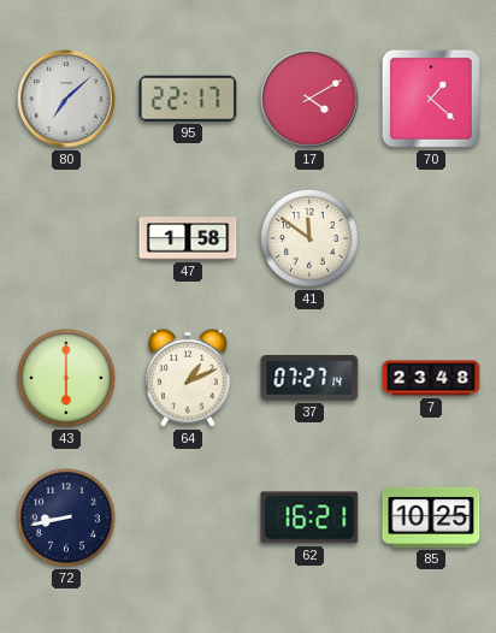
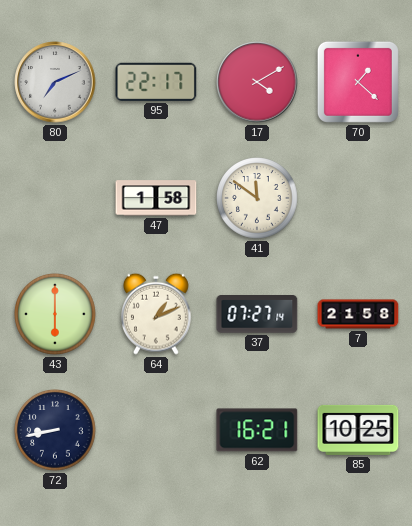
80: 7:08 -> 7:11
7: 23:48 -> 21:58
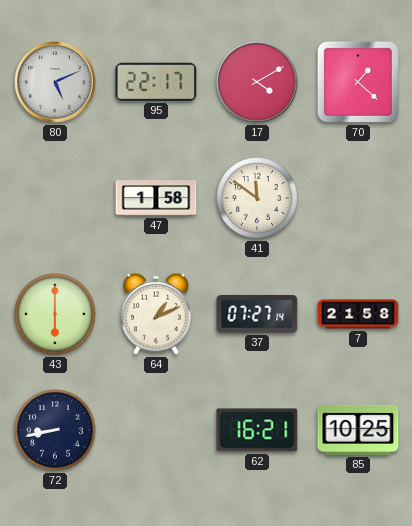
80: 7:11 -> 5:11
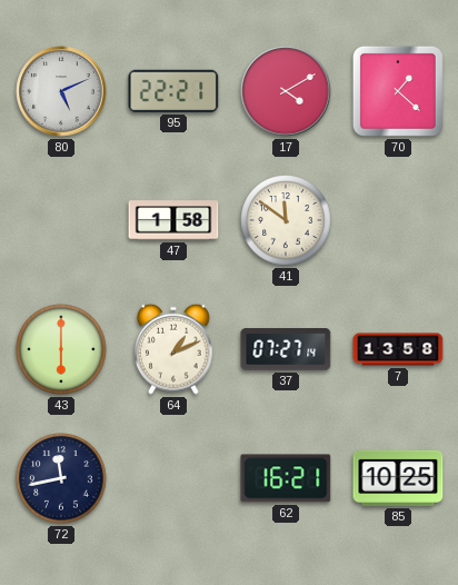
95: 22:17 -> 22:21
7: 21:58 -> 13:58
72: 8:43 -> 11:43
